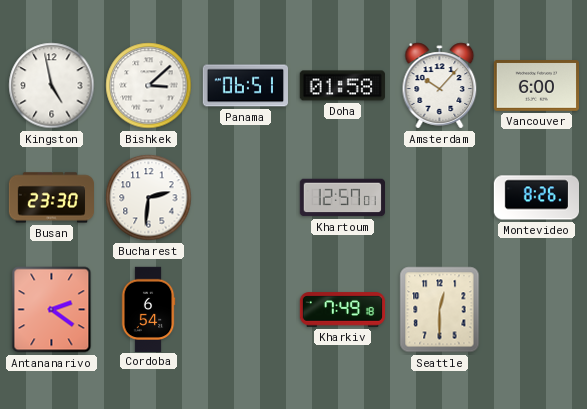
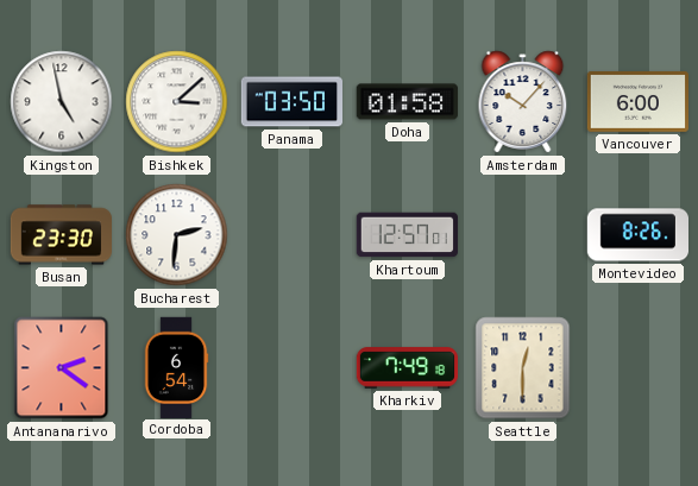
Panama: 06:51 -> 03:50
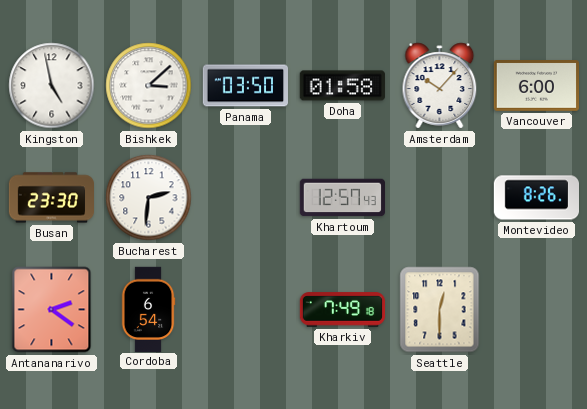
Khartoum: 12:57:01 -> 12:57:43
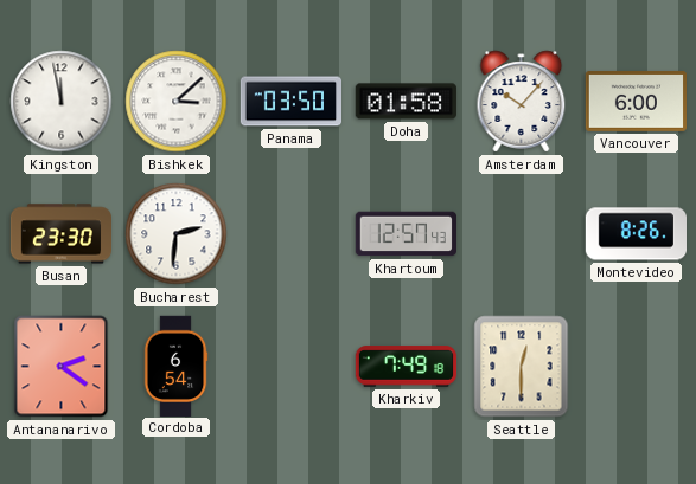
Kingston: 4:58 -> 11:58
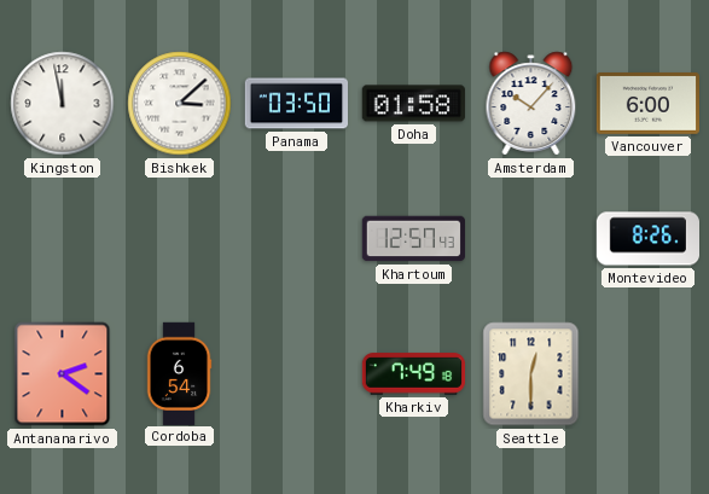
Busan: 23:30 -> none
Bucharest: 2:31 -> none
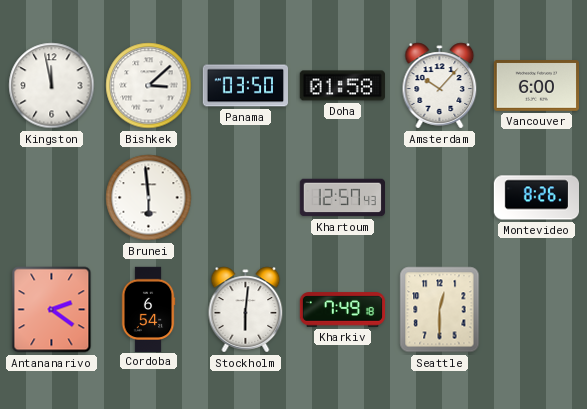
Brunei: none -> 5:59
Stockholm: none -> 6:01
